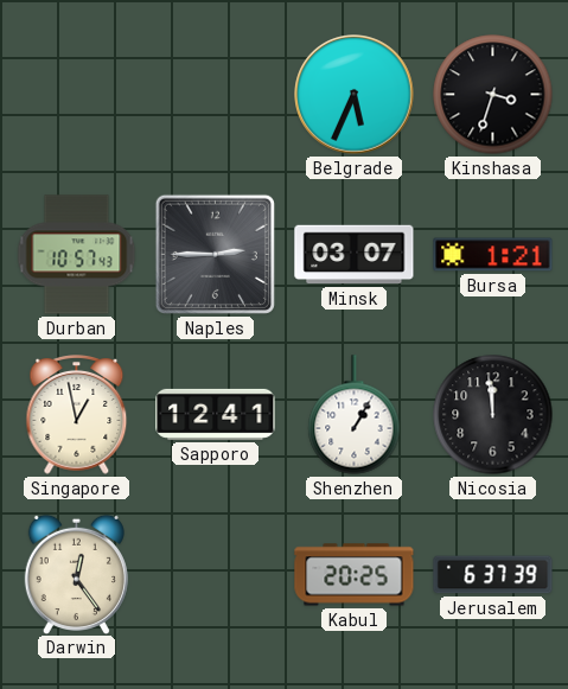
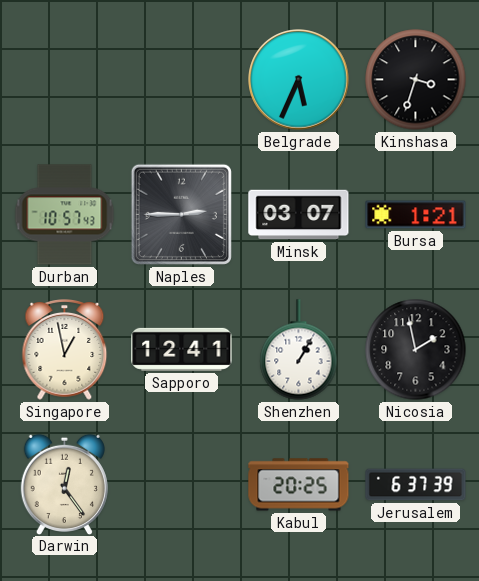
Nicosia: 11:59 -> 1:58
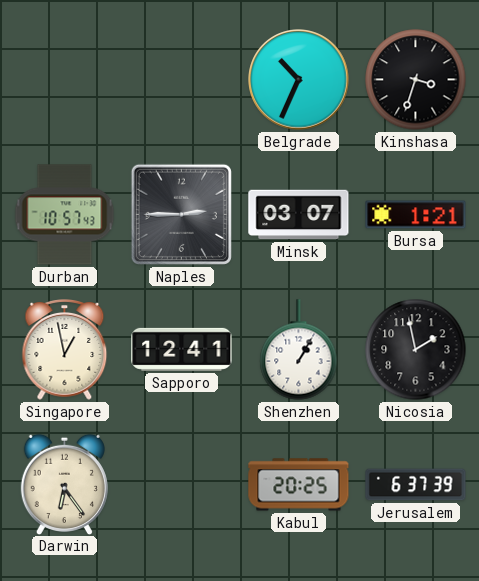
Belgrade: 5:34 -> 10:34
Darwin: 12:24 -> 6:24
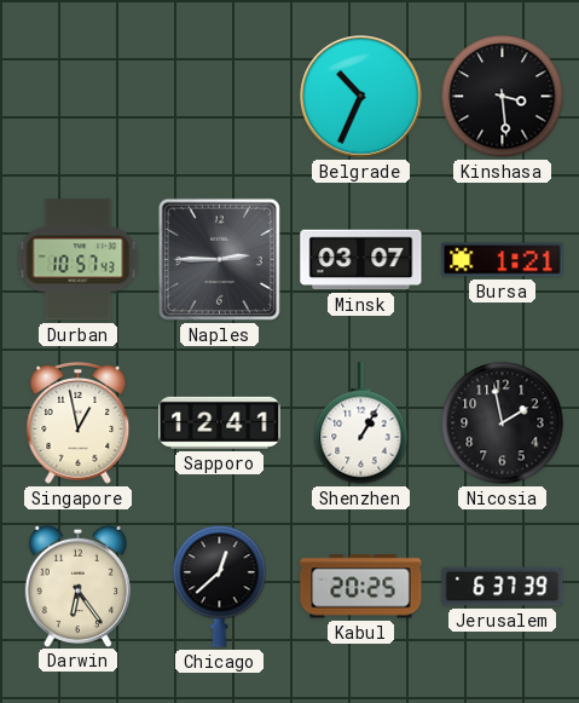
Kinshasa: 3:33 -> 3:29
Chicago: none -> 12:38
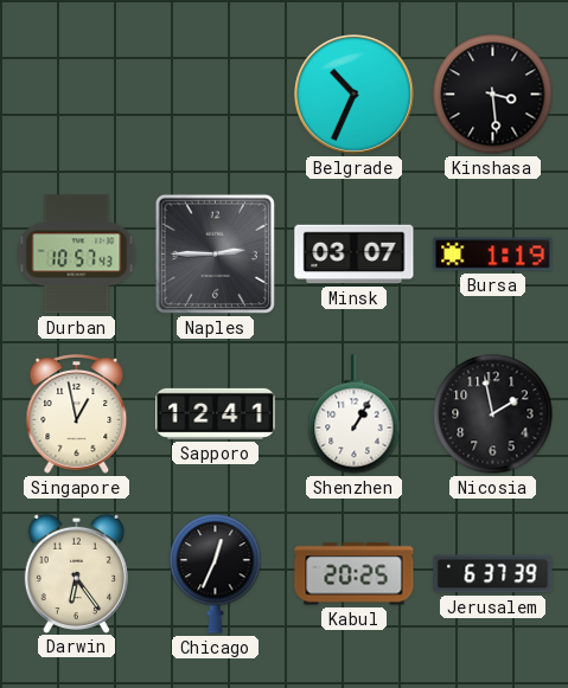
Bursa: 1:21 -> 1:19
Chicago: 12:38 -> 12:34
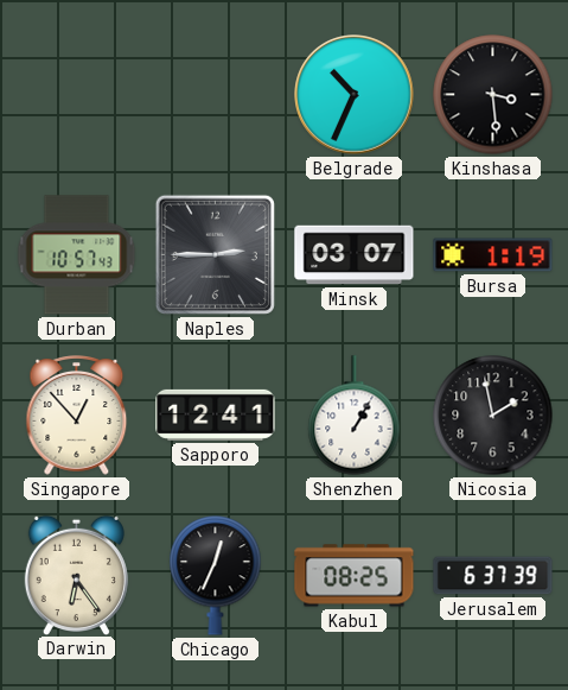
Singapore: 12:58 -> 12:53
Kabul: 20:25 -> 08:25
